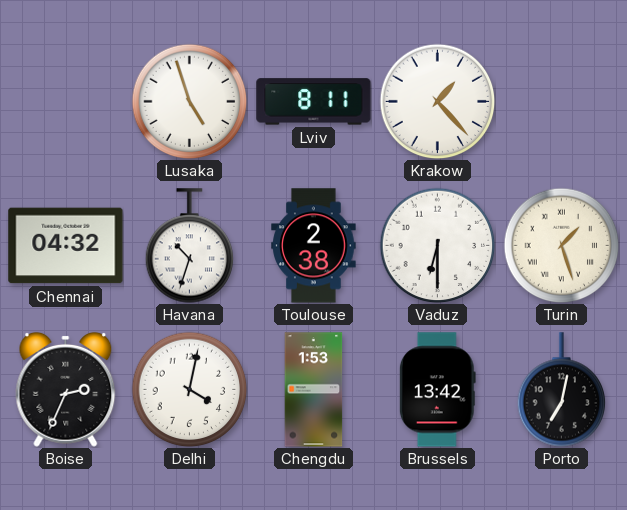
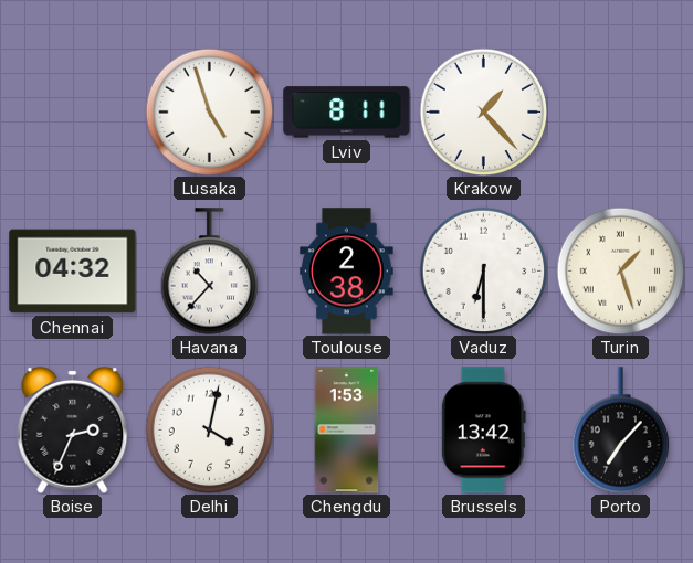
Havana: 10:33 -> 10:37
Porto: 7:02 -> 7:07
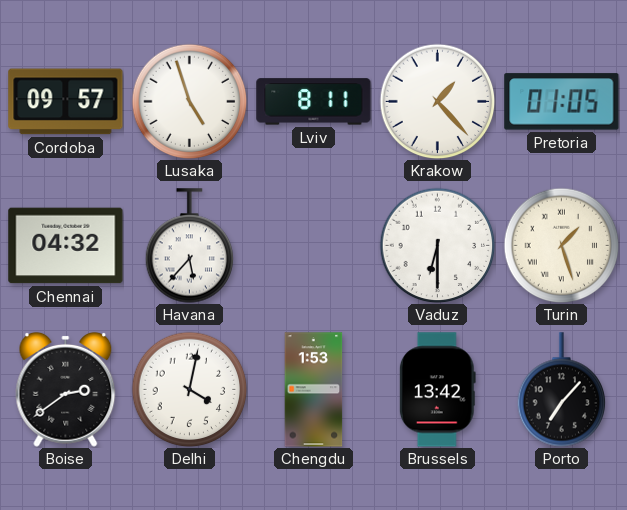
Cordoba: none -> 09:57
Pretoria: none -> 01:05
Havana: 10:37 -> 5:37
Toulouse: 2:38 -> none
Boise: 2:34 -> 2:39
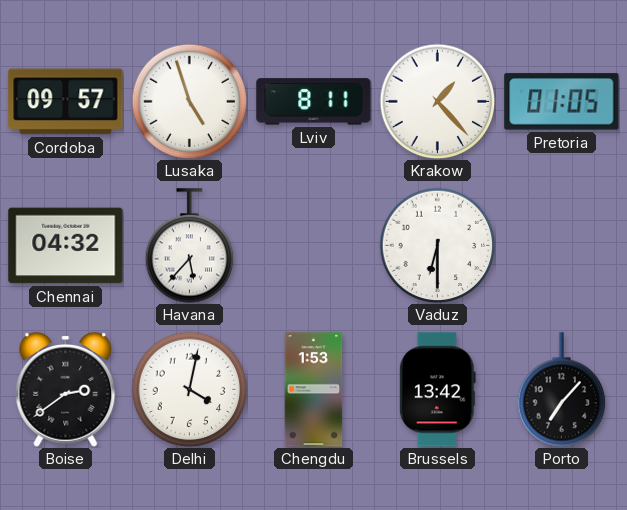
Turin: 1:27 -> none
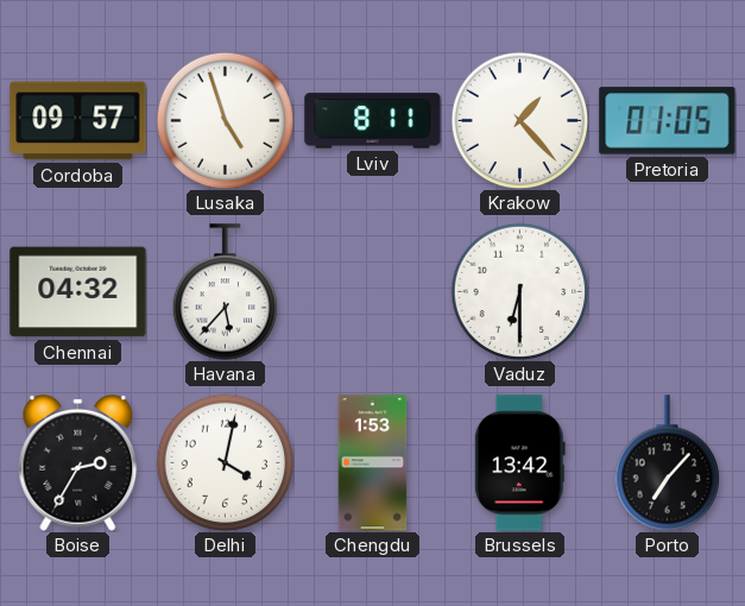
Boise: 2:39 -> 2:35
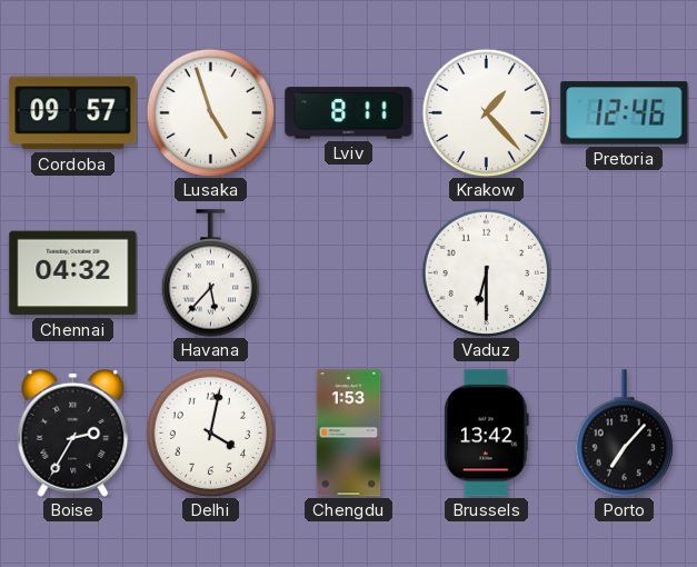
Pretoria: 01:05 -> 12:46
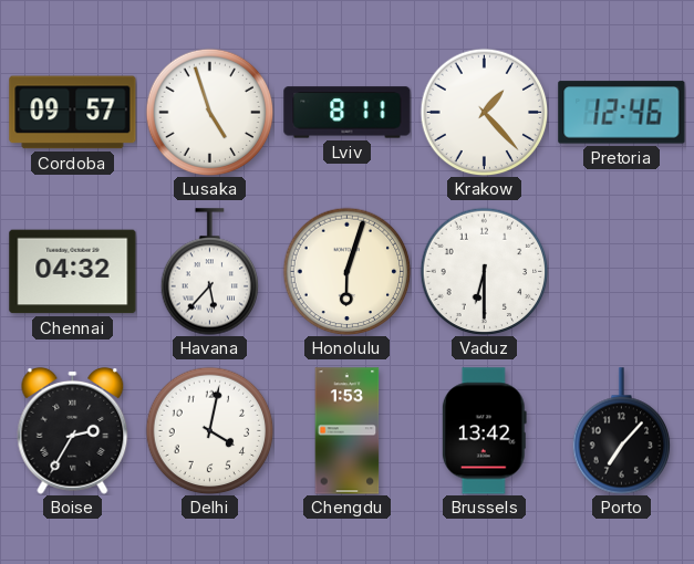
Honolulu: none -> 6:03
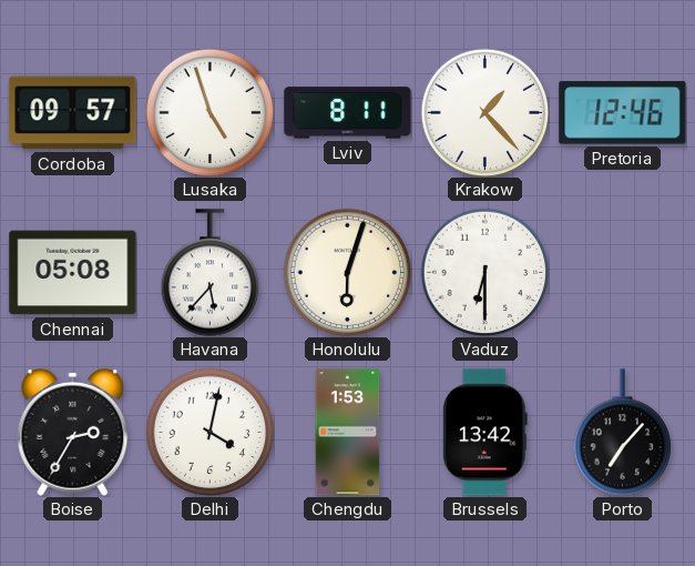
Chennai: 04:32 -> 05:08
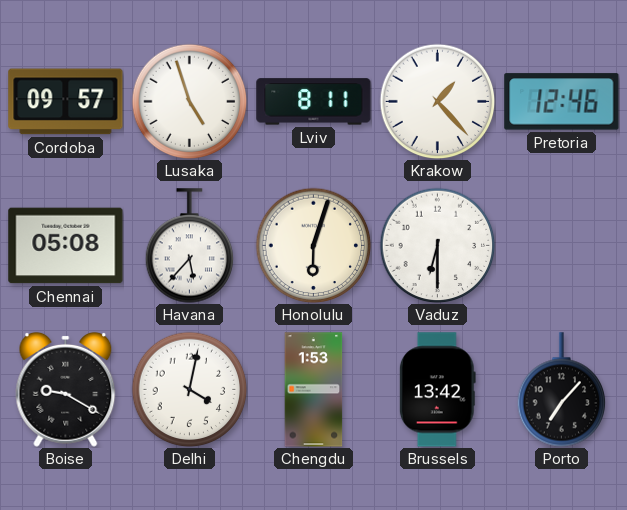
Boise: 2:35 -> 9:20
